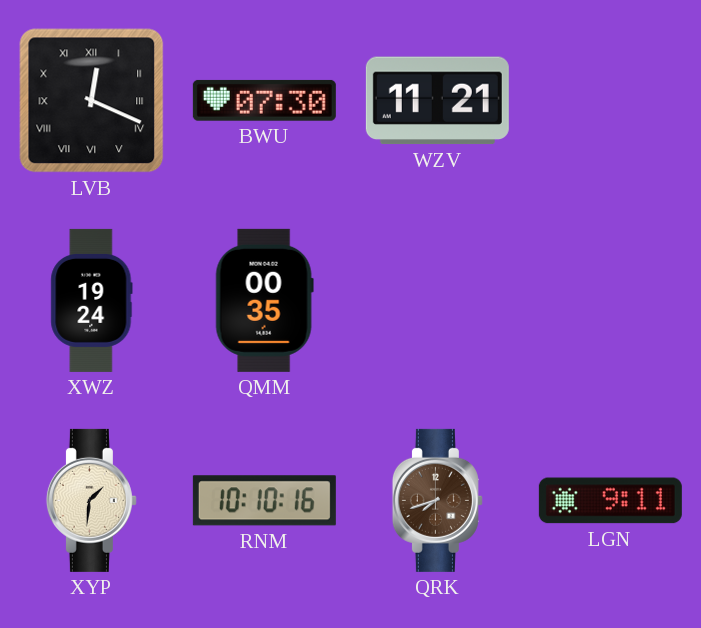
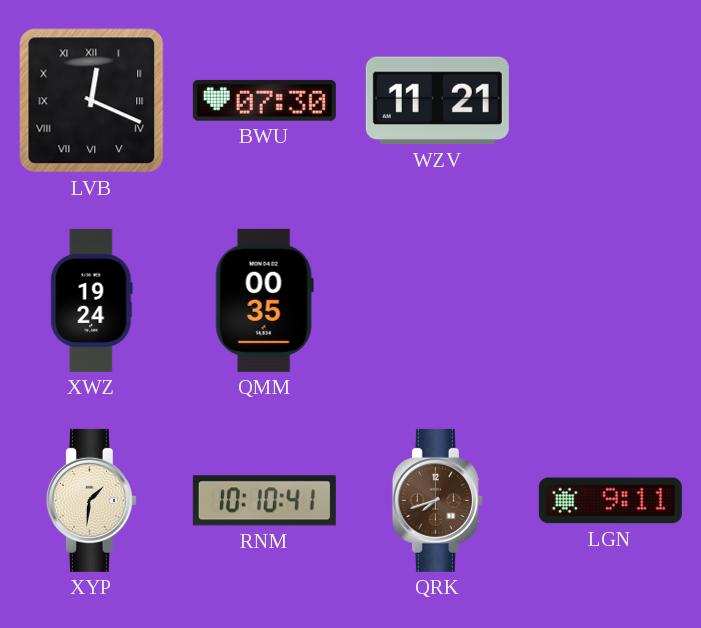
RNM: 10:10:16 -> 10:10:41
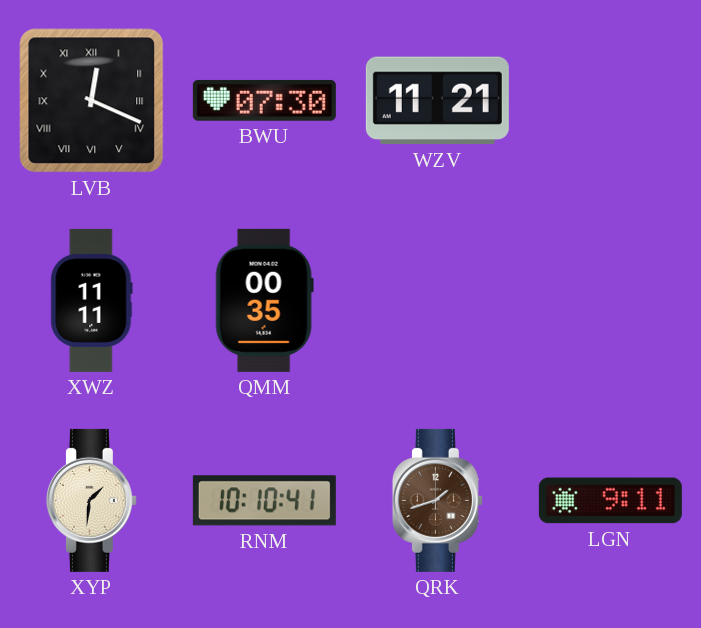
XWZ: 19:24 -> 11:11
QRK: 7:42 -> 1:42
